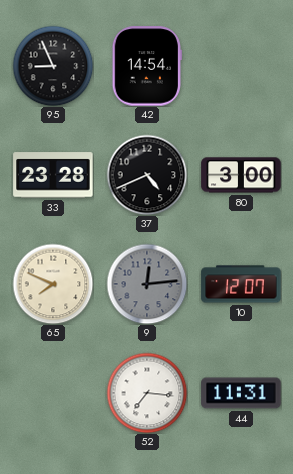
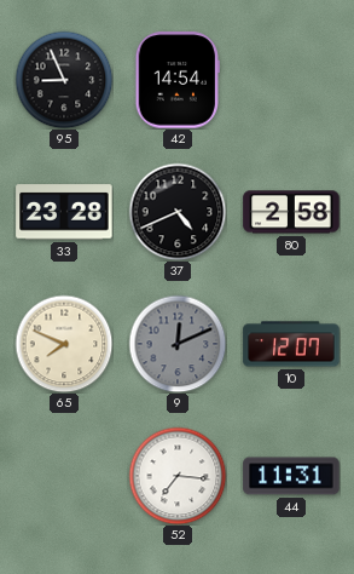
80: 3:00 -> 2:58
9: 12:14 -> 12:11
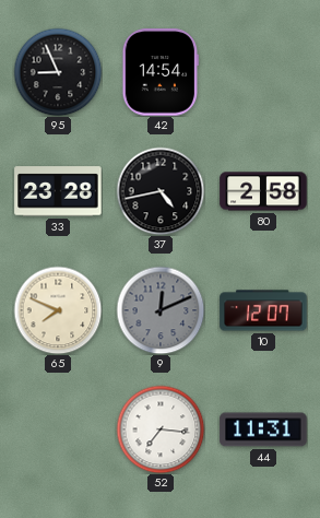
37: 4:41 -> 4:43
